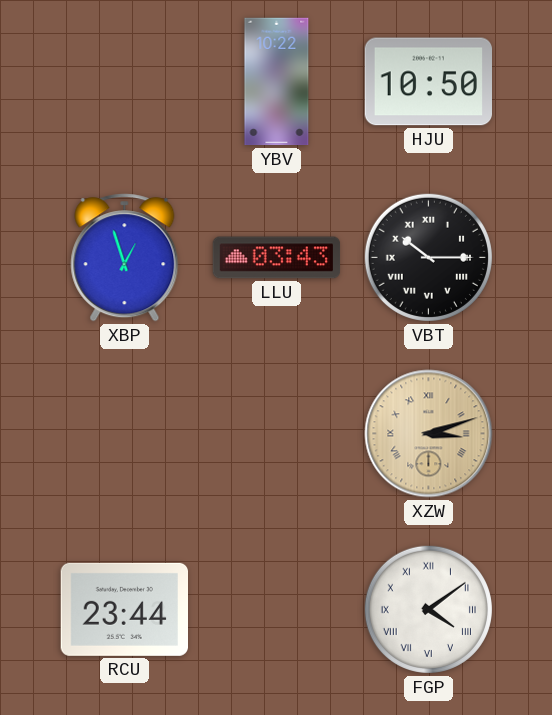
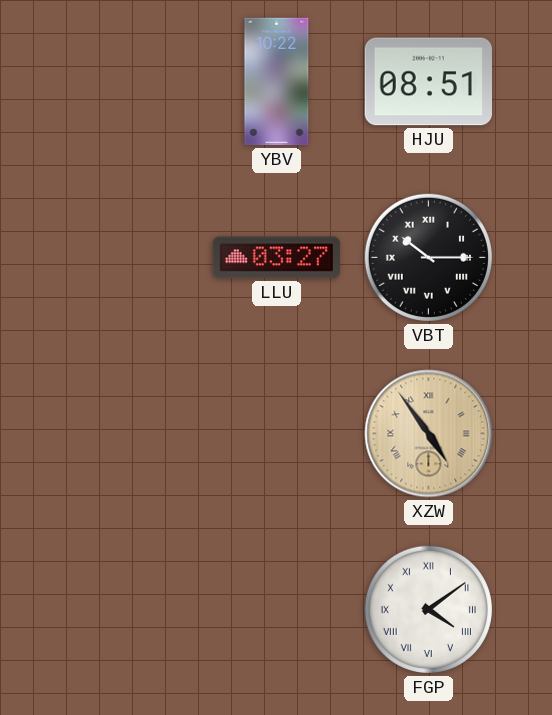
HJU: 10:50 -> 08:51
XBP: 12:57 -> none
LLU: 03:43 -> 03:27
XZW: 3:12 -> 4:54
RCU: 23:44 -> none
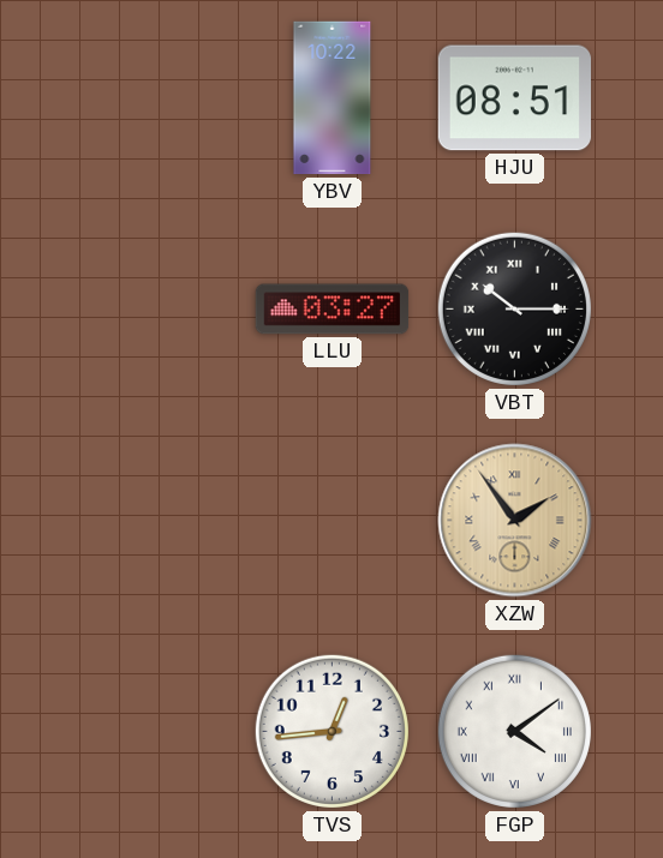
XZW: 4:54 -> 1:54
TVS: none -> 12:44
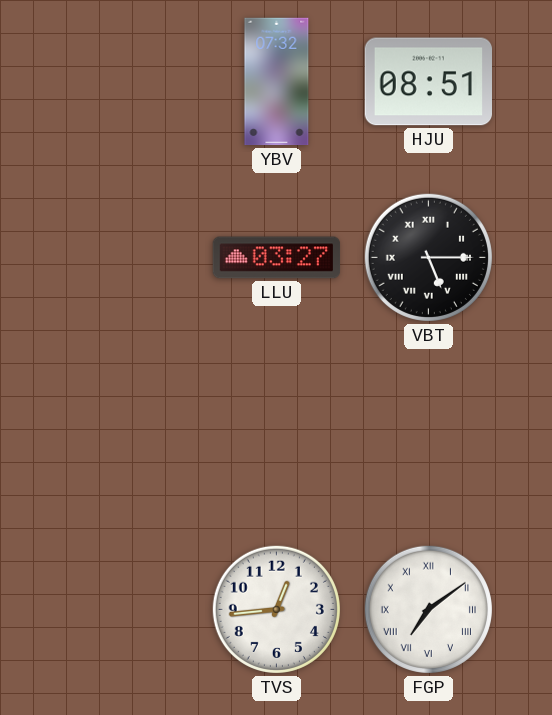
YBV: 10:22 -> 07:32
VBT: 10:15 -> 5:15
XZW: 1:54 -> none
FGP: 4:09 -> 7:09
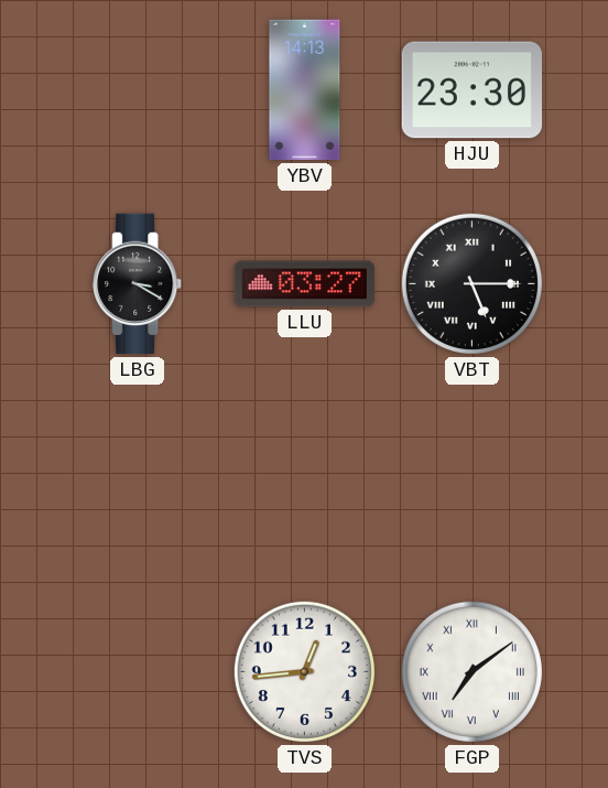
YBV: 07:32 -> 14:13
HJU: 08:51 -> 23:30
LBG: none -> 3:20
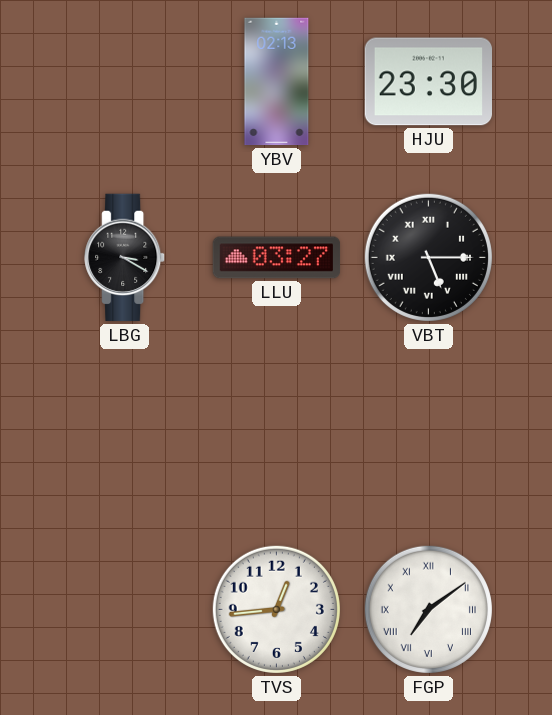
YBV: 14:13 -> 02:13
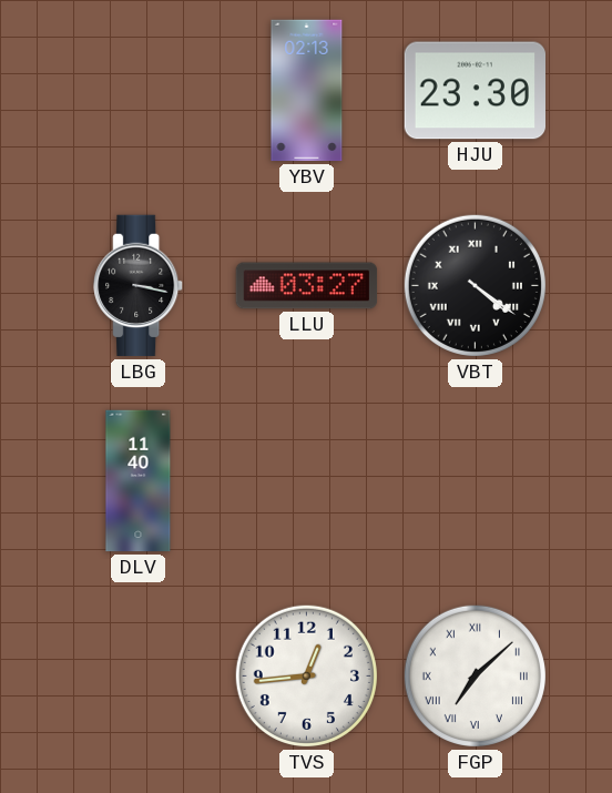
LBG: 3:20 -> 3:17
VBT: 5:15 -> 4:21
DLV: none -> 11:40
FGP: 7:09 -> 7:08
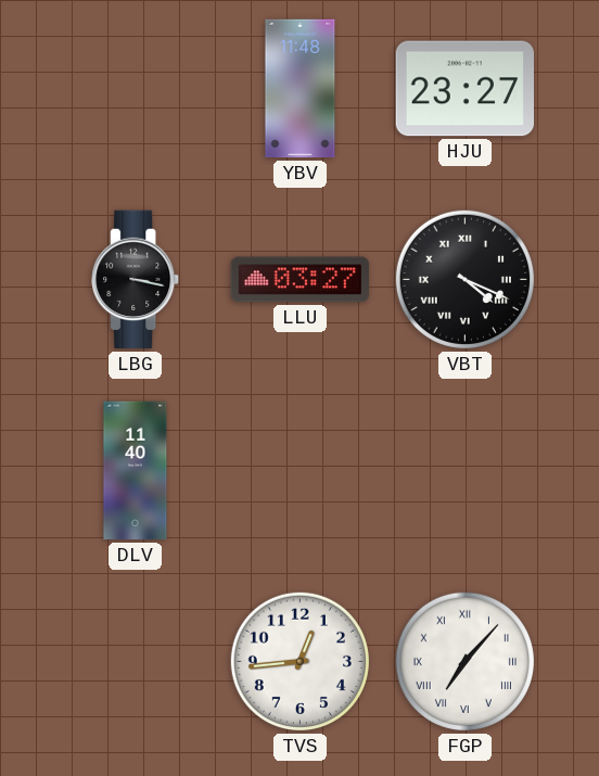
YBV: 02:13 -> 11:48
HJU: 23:30 -> 23:27
VBT: 4:21 -> 4:19
FGP: 7:08 -> 7:07
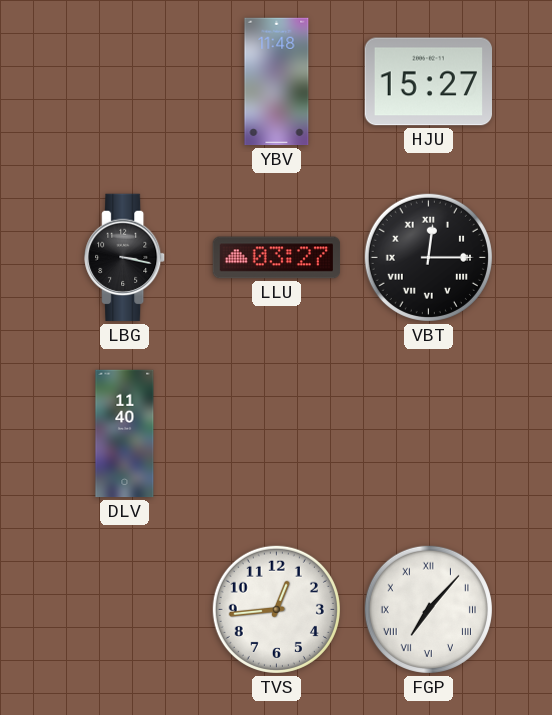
HJU: 23:27 -> 15:27
VBT: 4:19 -> 12:15
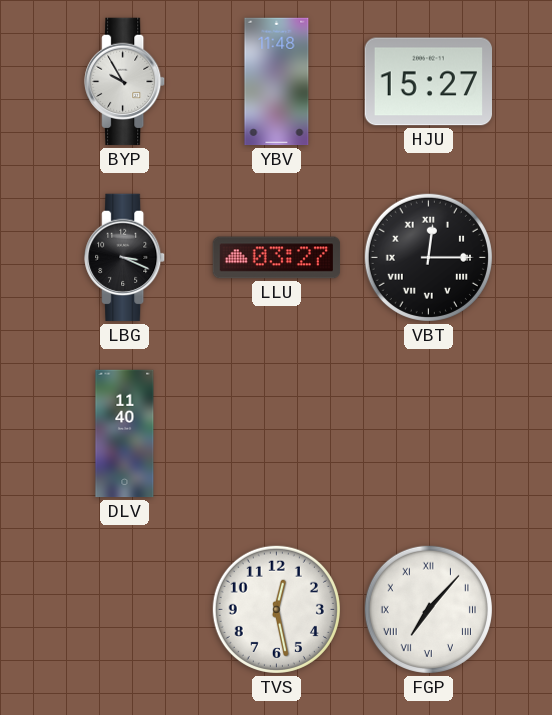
BYP: none -> 9:55
LBG: 3:17 -> 3:19
TVS: 12:44 -> 12:28
